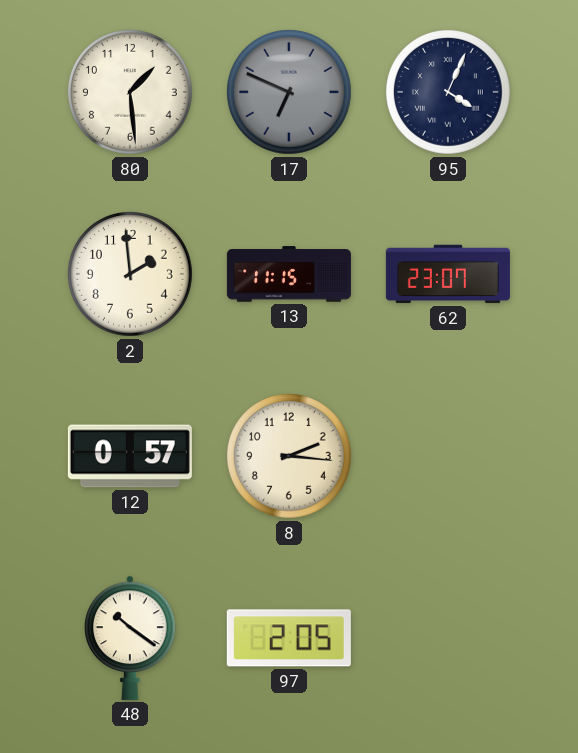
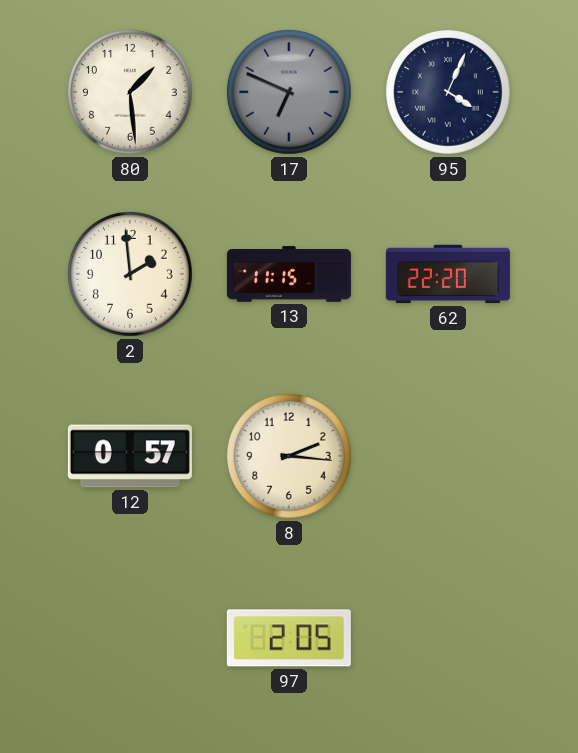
62: 23:07 -> 22:20
48: 10:21 -> none
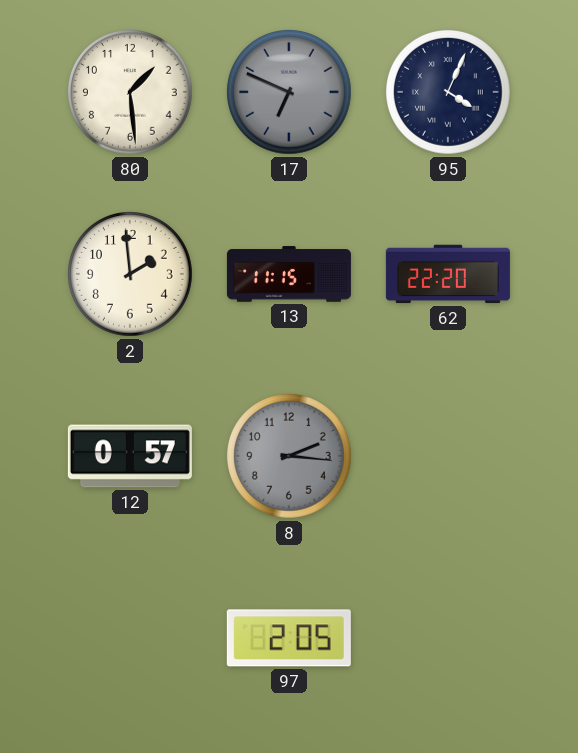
8 dial: cream -> grey
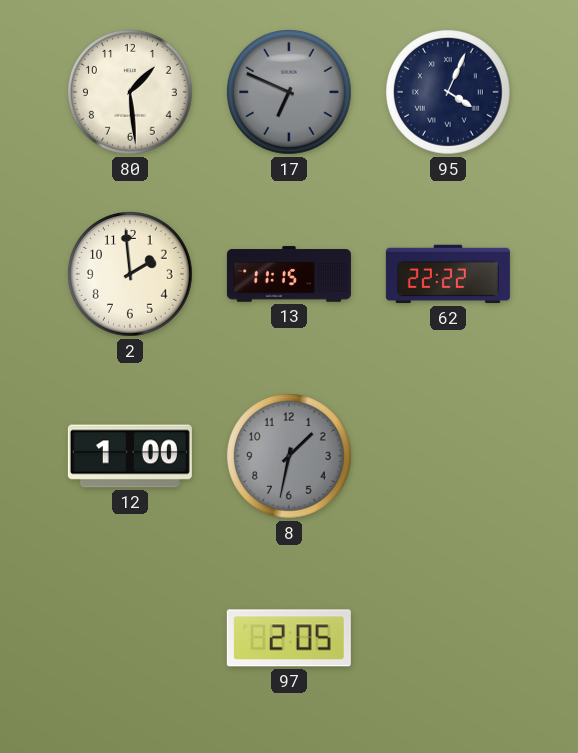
62: 22:20 -> 22:22
12: 0:57 -> 1:00
8: 2:16 -> 1:32
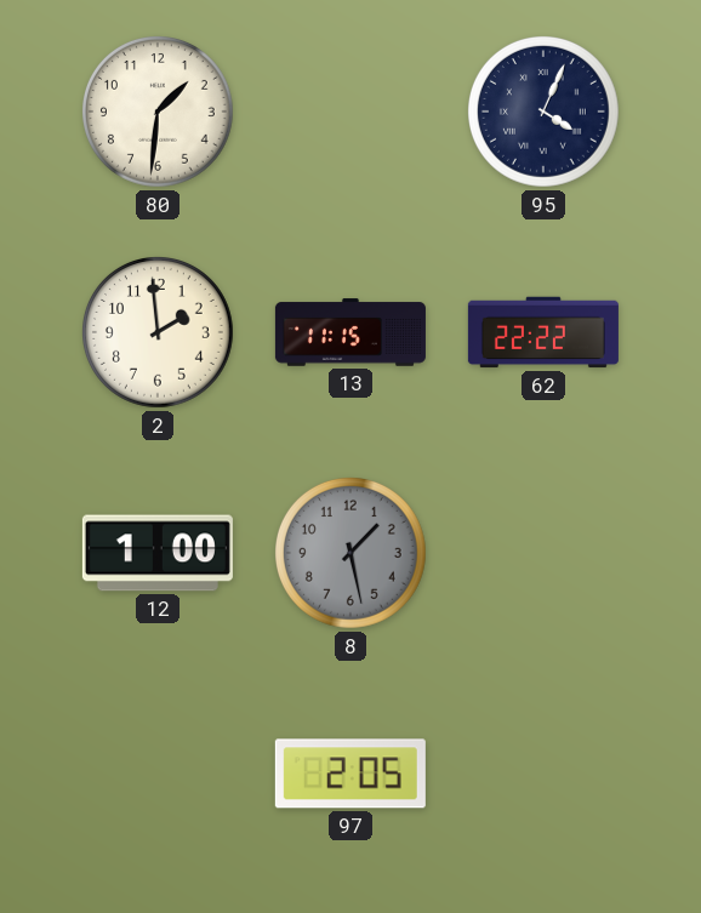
80: 1:29 -> 1:31
17: 6:49 -> none
8: 1:32 -> 1:28
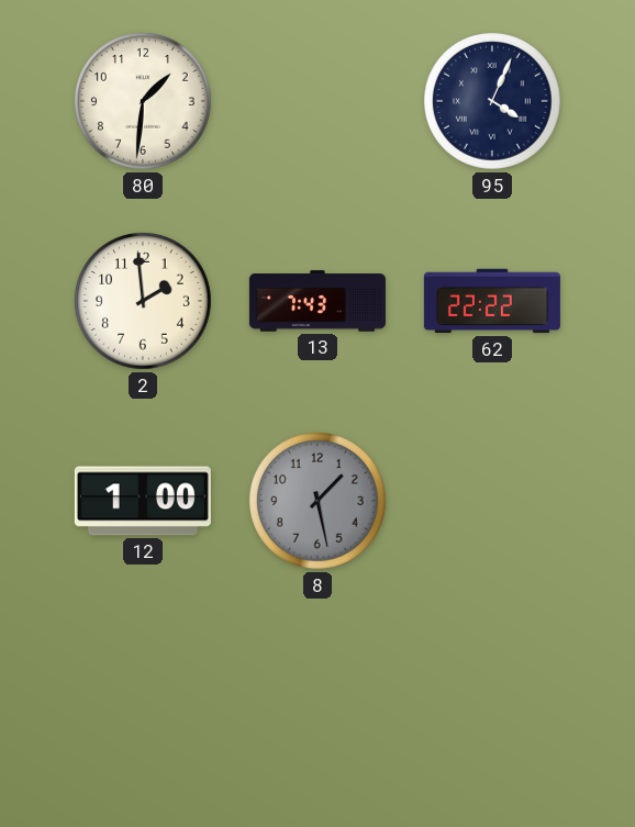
13: 11:15 -> 7:43
97: 2:05 -> none
